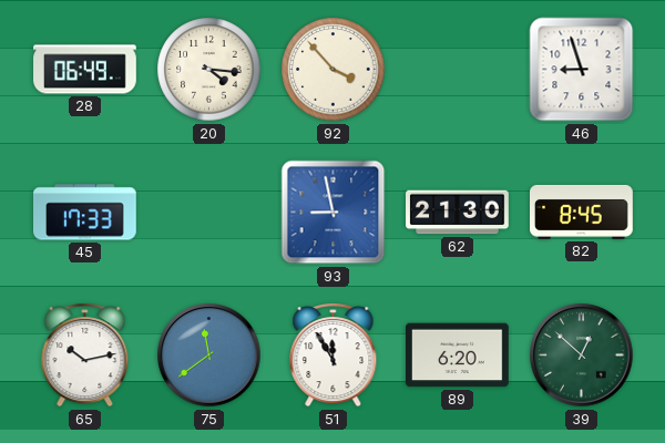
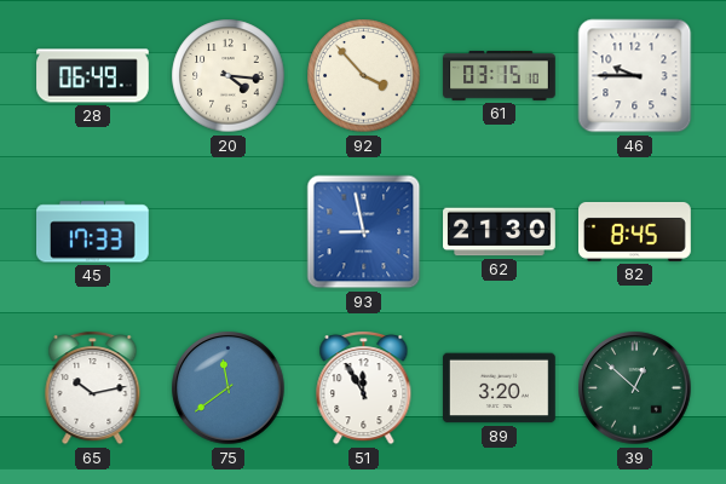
61: none -> 03:15
46: 8:57 -> 9:45
89: 6:20 -> 3:20
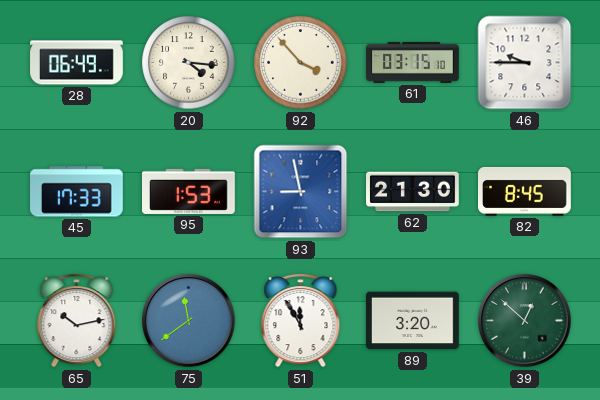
95: none -> 1:53
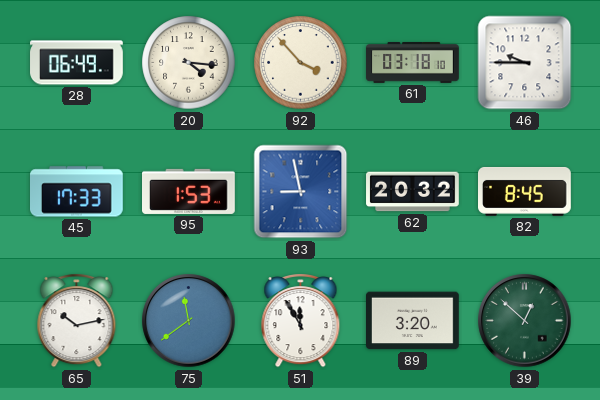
61: 03:15 -> 03:18
62: 21:30 -> 20:32
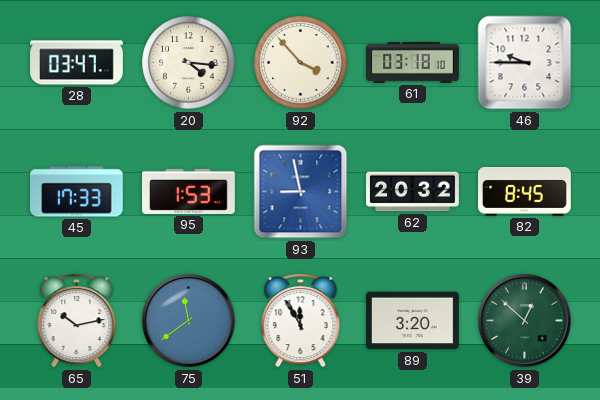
28: 06:49 -> 03:47
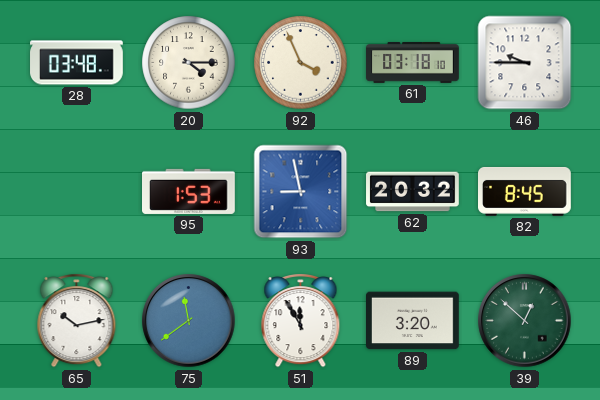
28: 03:47 -> 03:48
20: 4:16 -> 4:15
92: 3:53 -> 3:56
45: 17:33 -> none
